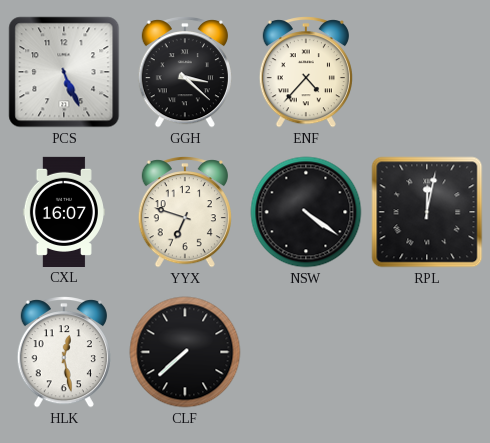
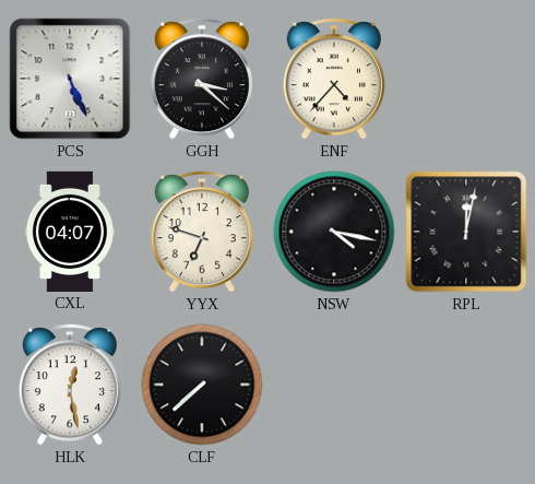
CXL: 16:07 -> 04:07
NSW: 4:21 -> 4:17
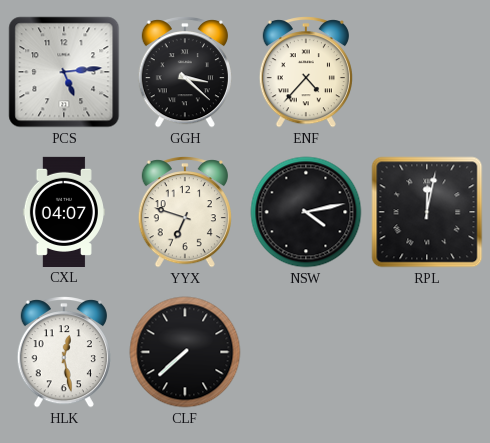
PCS: 5:26 -> 5:14
NSW: 4:17 -> 4:13
